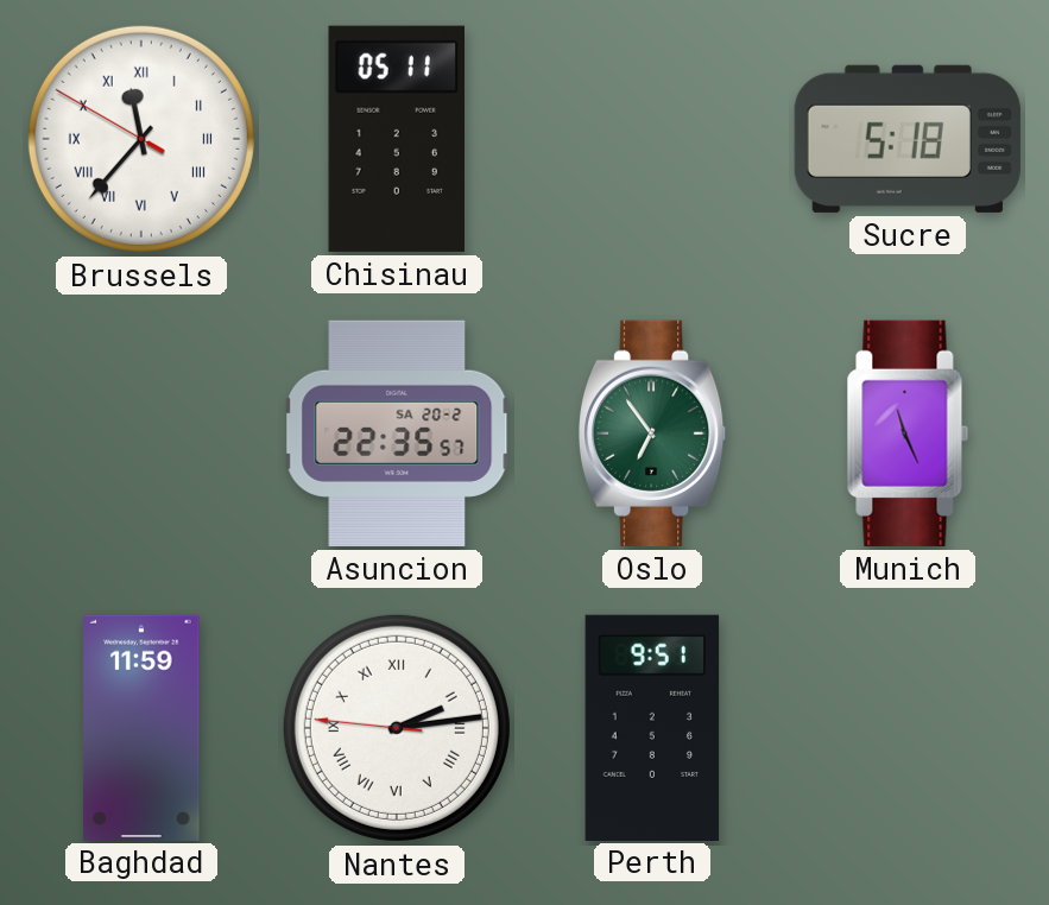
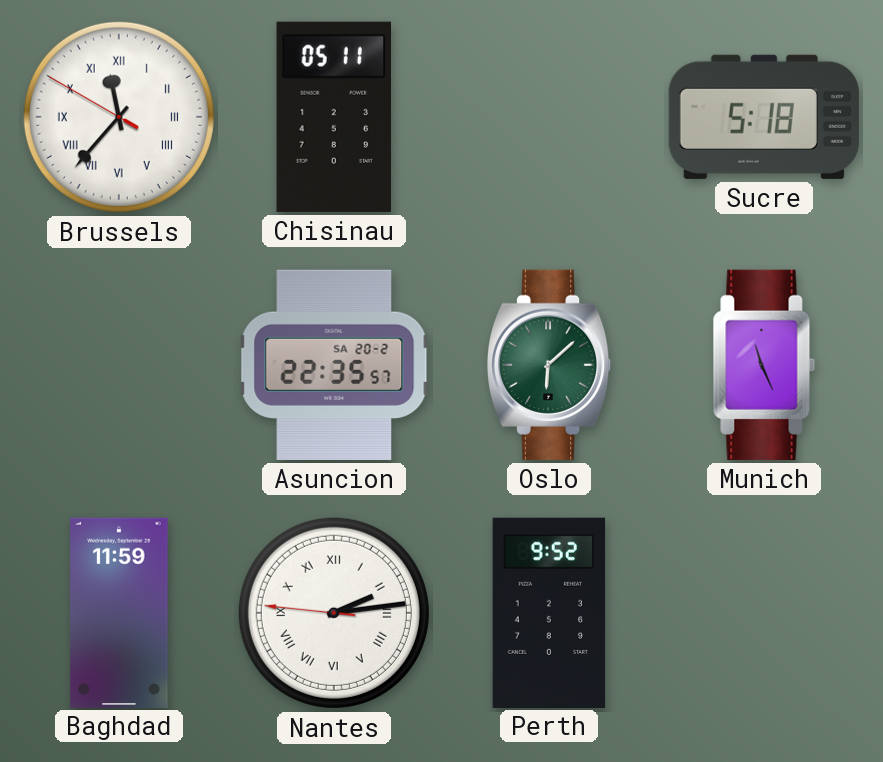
Oslo: 6:54 -> 6:08
Perth: 9:51 -> 9:52
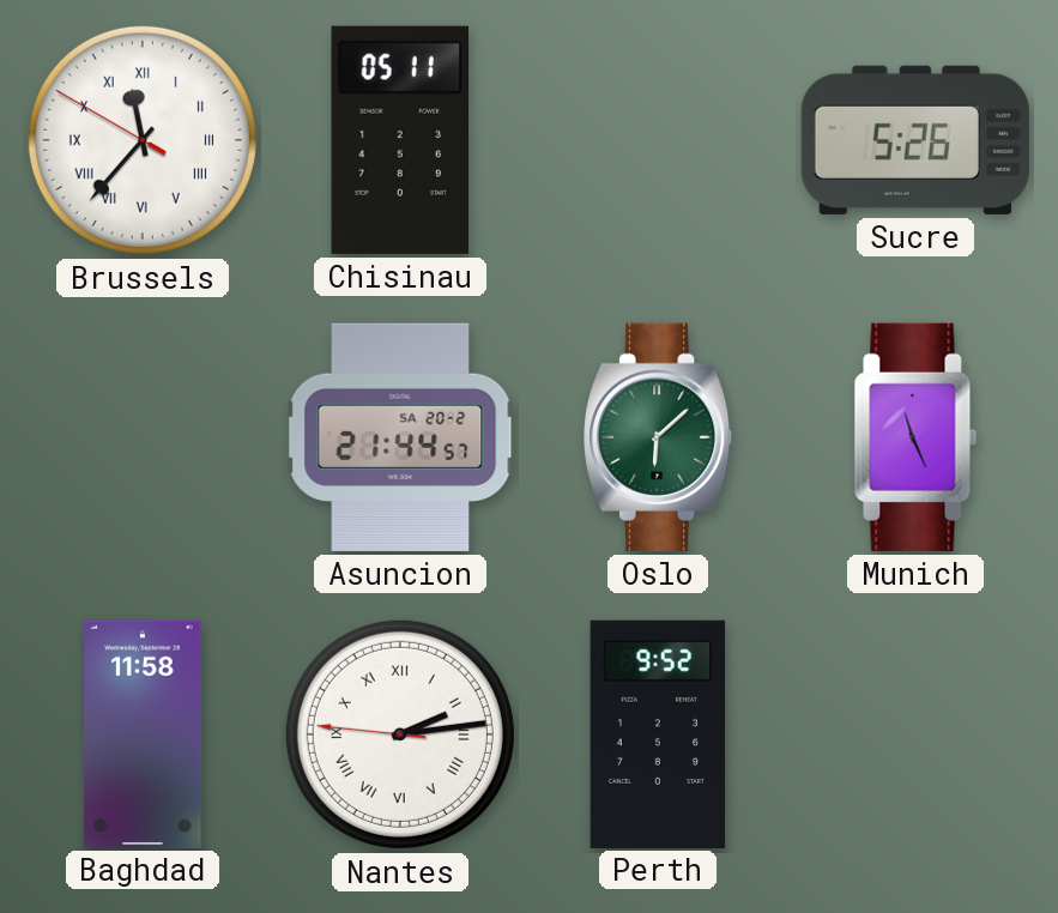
Sucre: 5:18 -> 5:26
Asuncion: 22:35 -> 21:44
Baghdad: 11:59 -> 11:58
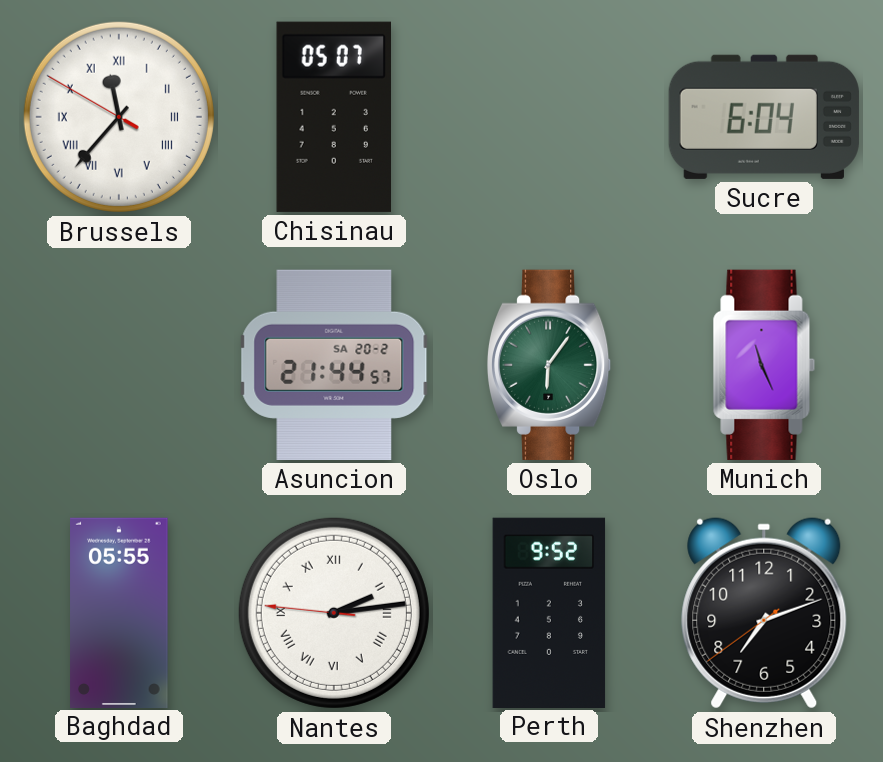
Chisinau: 05:11 -> 05:07
Sucre: 5:26 -> 6:04
Oslo: 6:08 -> 6:06
Baghdad: 11:58 -> 05:55
Shenzhen: none -> 7:11
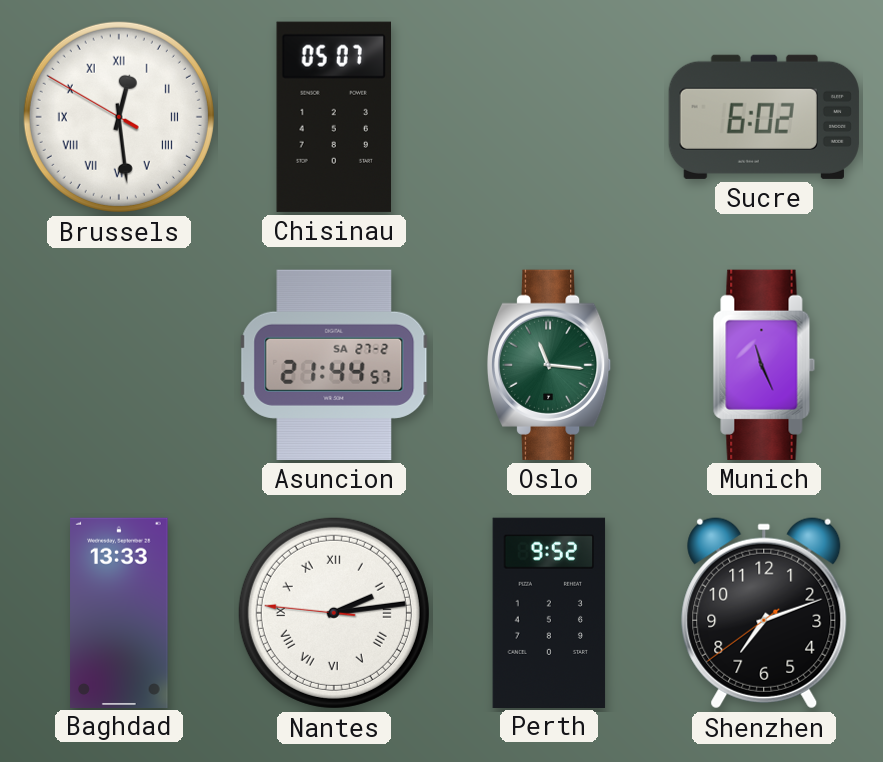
Brussels: 11:36 -> 12:28
Sucre: 6:04 -> 6:02
Asuncion date: SA 20-2 -> SA 27-2
Oslo: 6:06 -> 11:16
Baghdad: 05:55 -> 13:33
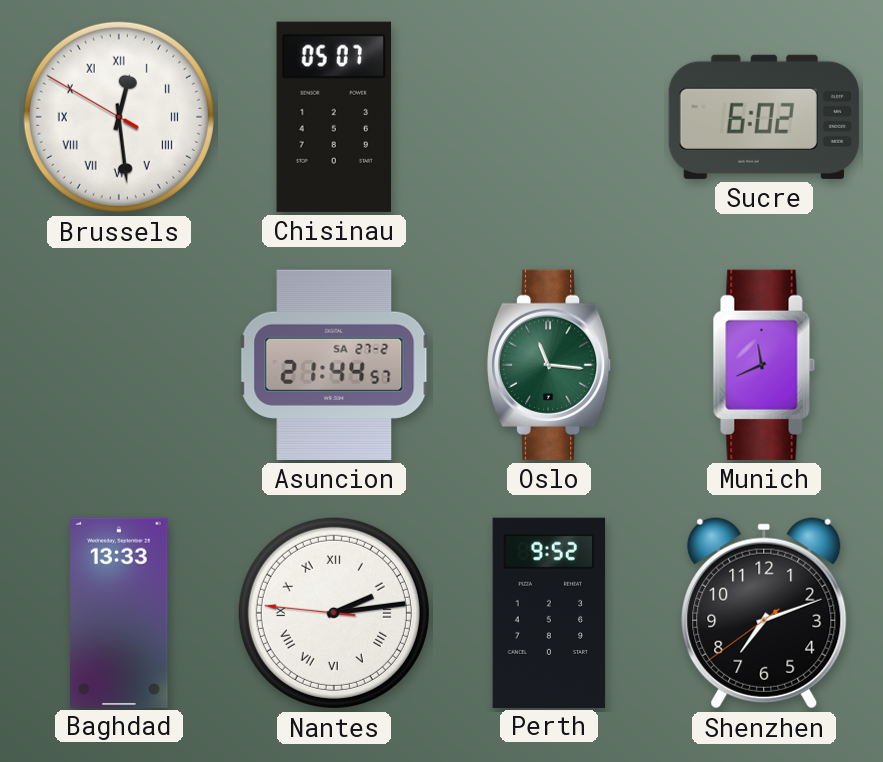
Munich: 11:26 -> 11:41
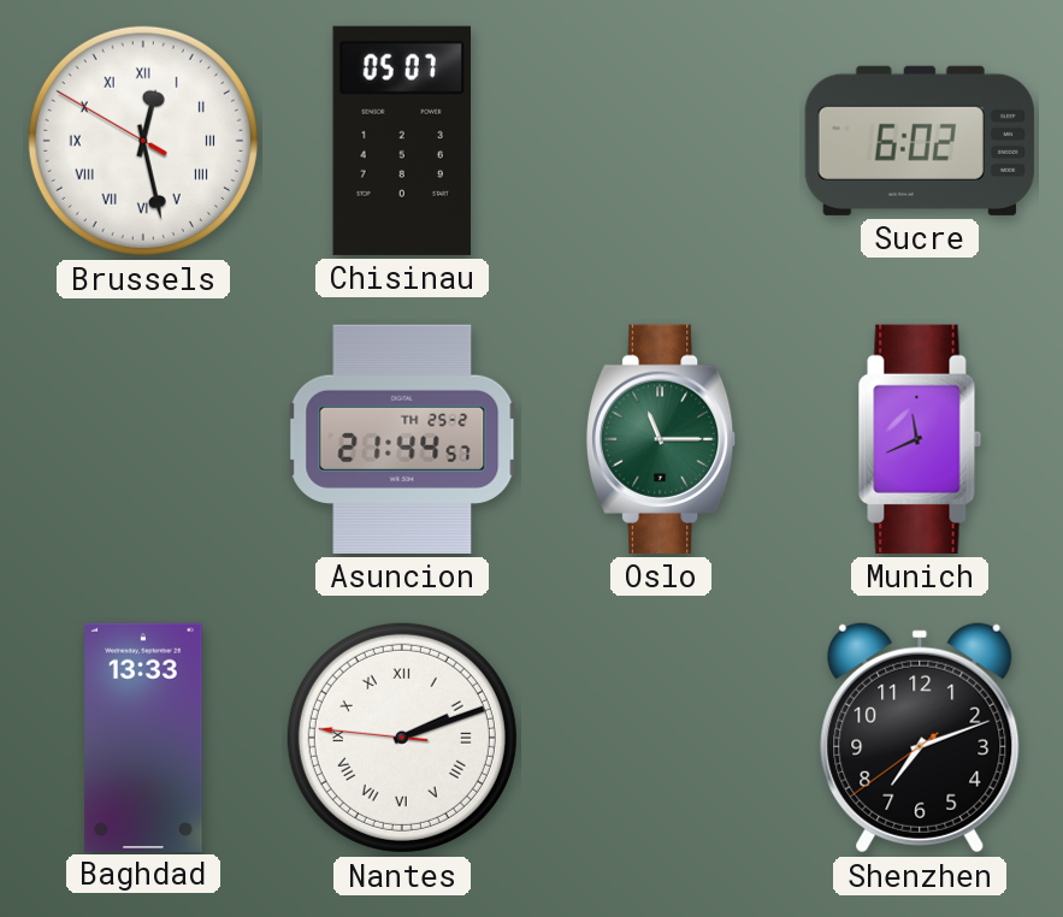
Brussels: 12:28 -> 12:27
Asuncion date: SA 27-2 -> TH 25-2
Oslo: 11:16 -> 11:15
Nantes: 2:13 -> 2:11
Perth: 9:52 -> none
